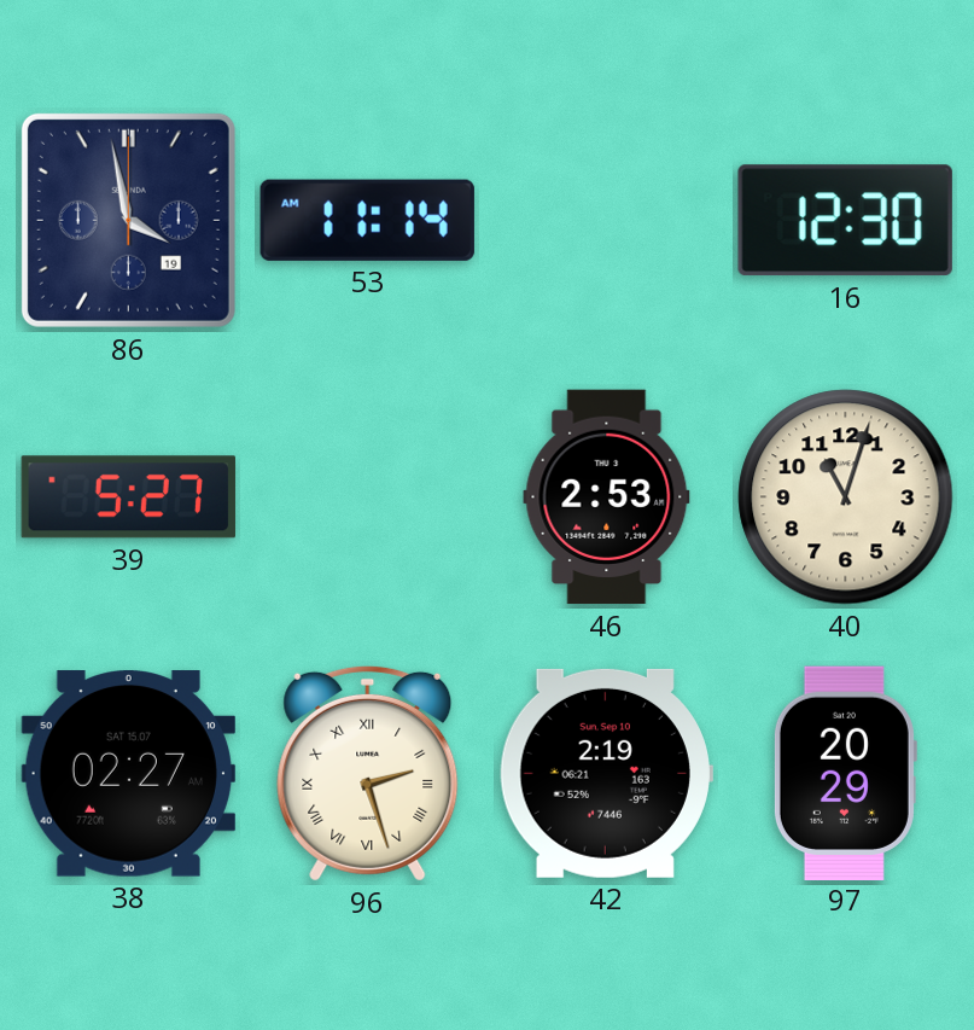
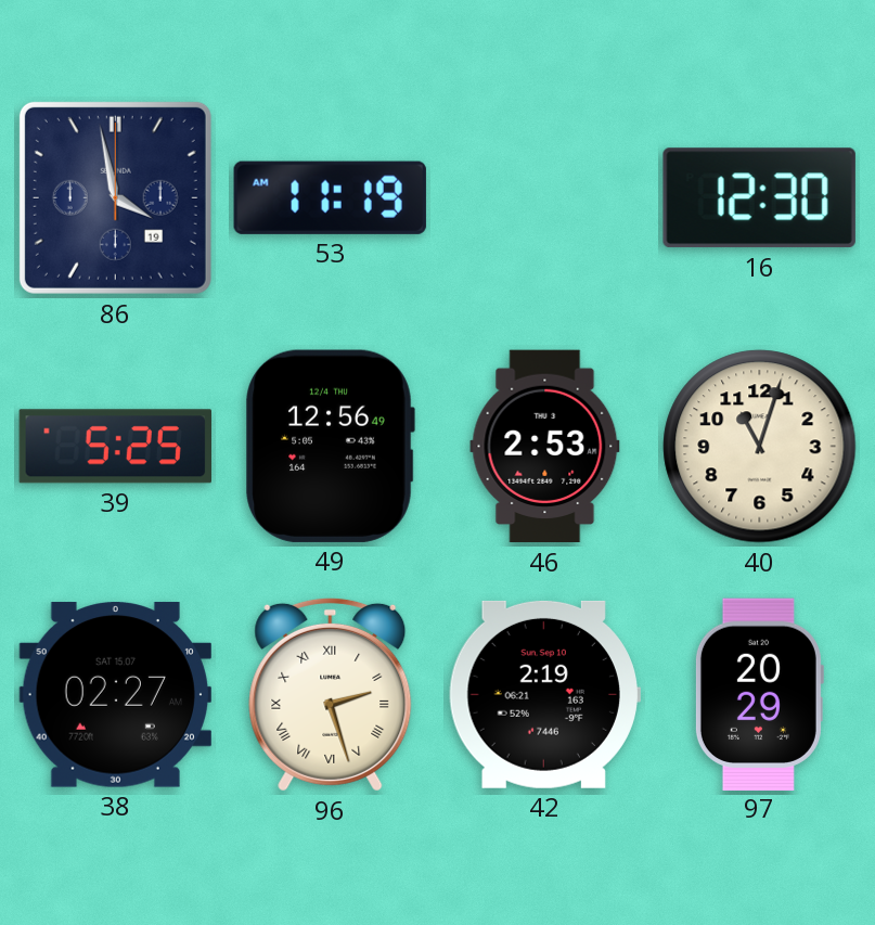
53: 11:14 -> 11:19
39: 5:27 -> 5:25
49: none -> 12:56
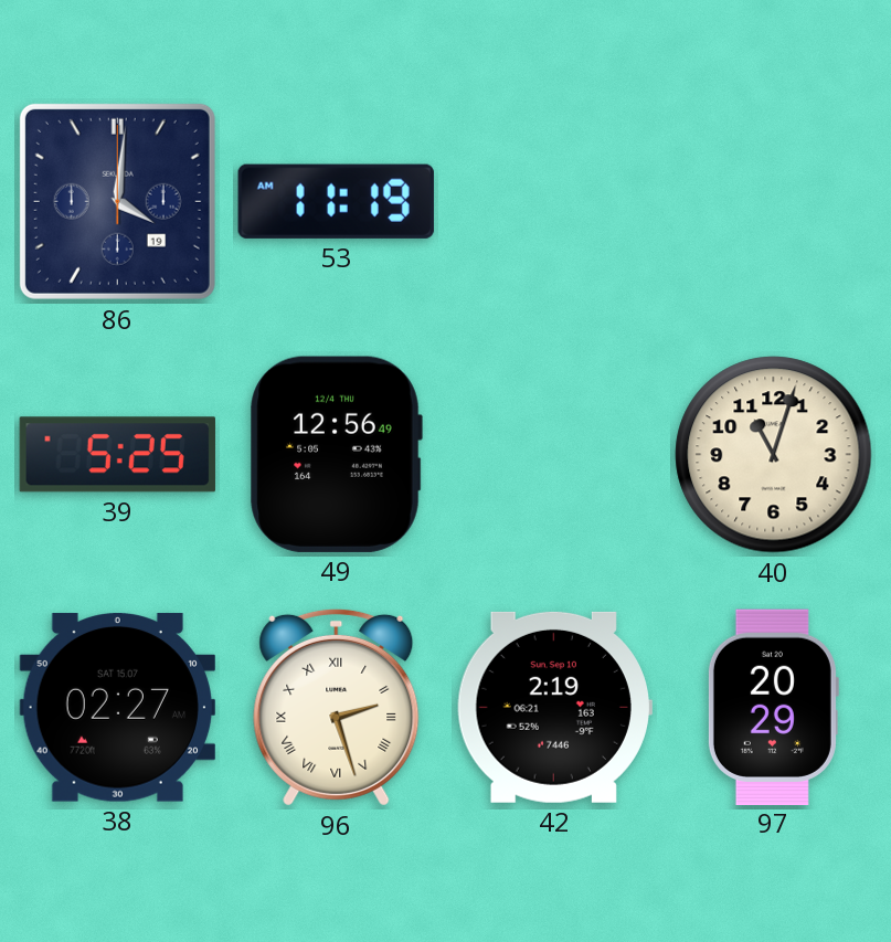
86: 3:58 -> 4:01
16: 12:30 -> none
46: 2:53 -> none
